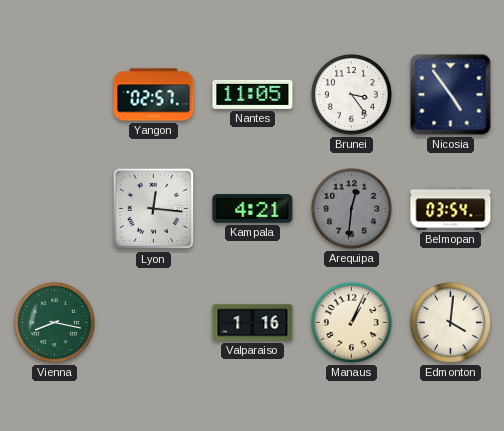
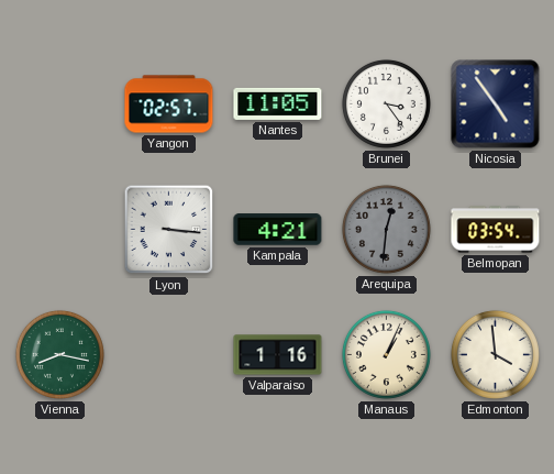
Lyon: 12:16 -> 3:16
Edmonton: 4:01 -> 3:59
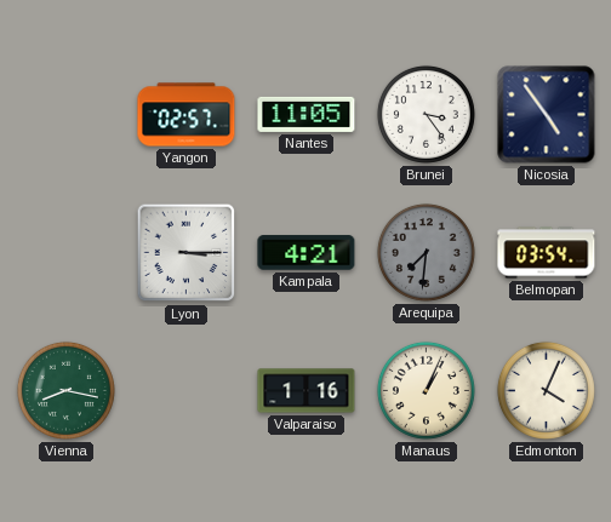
Lyon: 3:16 -> 3:15
Arequipa: 12:31 -> 7:31
Edmonton: 3:59 -> 4:04
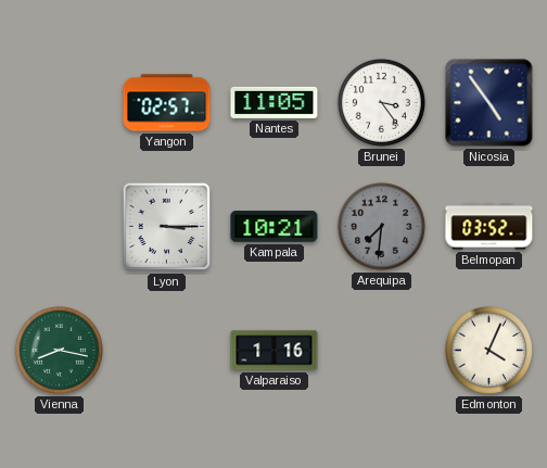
Kampala: 4:21 -> 10:21
Belmopan: 03:54 -> 03:52
Manaus: 1:04 -> none
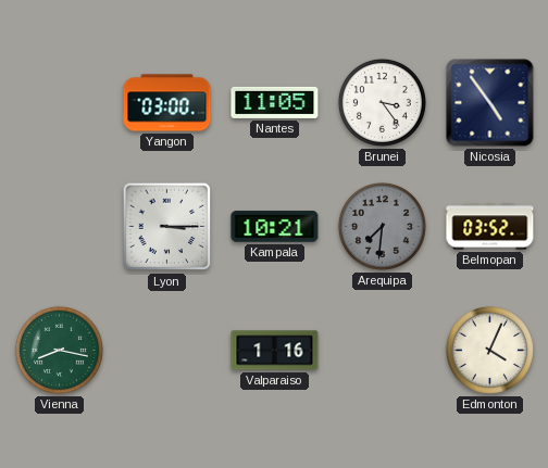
Yangon: 02:57 -> 03:00
